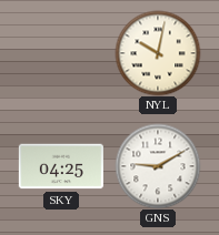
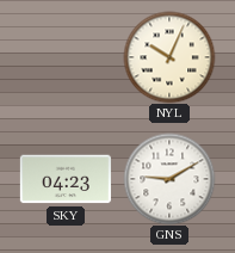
NYL: 10:02 -> 10:04
SKY: 04:25 -> 04:23
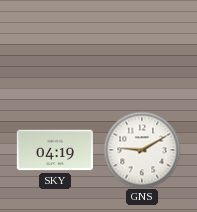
NYL: 10:04 -> none
SKY: 04:23 -> 04:19
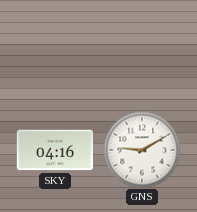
SKY: 04:19 -> 04:16
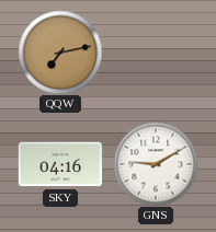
QQW: none -> 7:13
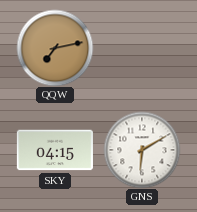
SKY: 04:16 -> 04:15
GNS: 9:10 -> 6:10
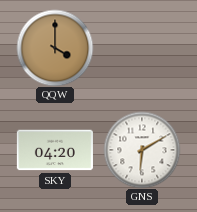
QQW: 7:13 -> 4:00
SKY: 04:15 -> 04:20
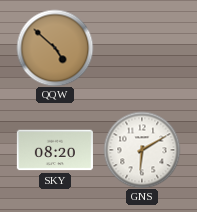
QQW: 4:00 -> 4:52
SKY: 04:20 -> 08:20
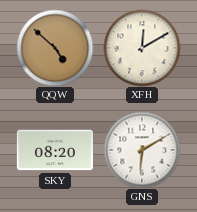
XFH: none -> 12:10
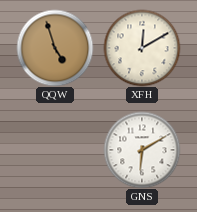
QQW: 4:52 -> 4:57
SKY: 08:20 -> none
